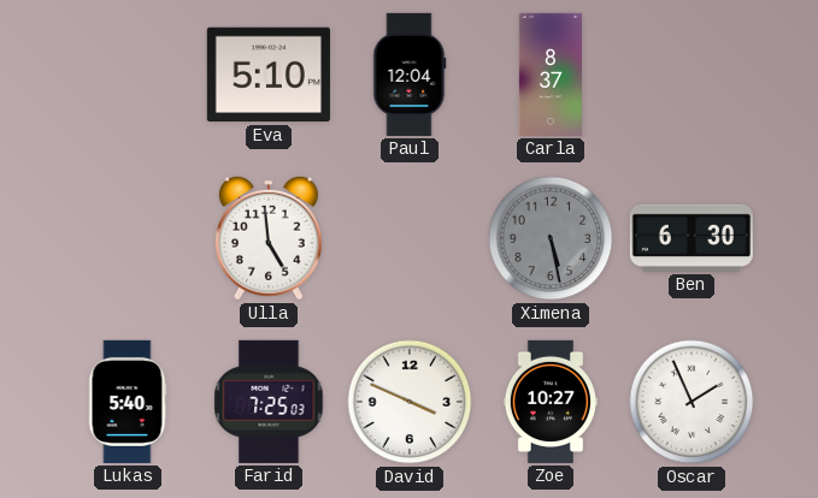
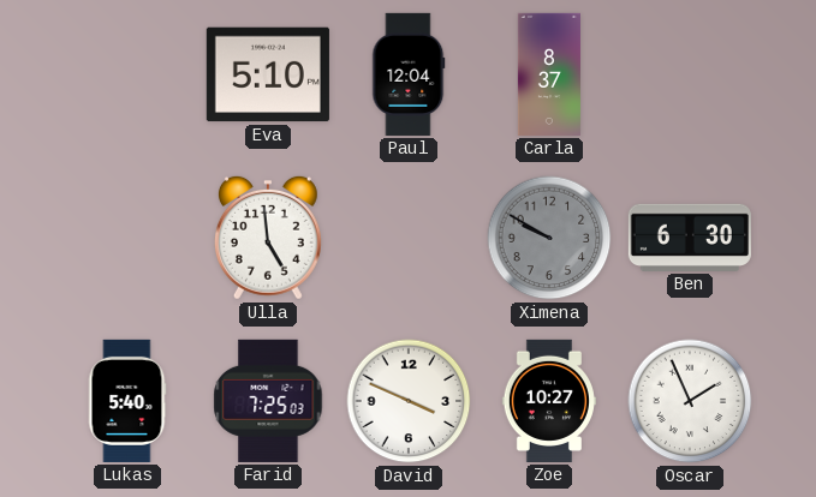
Ximena: 5:28 -> 9:50
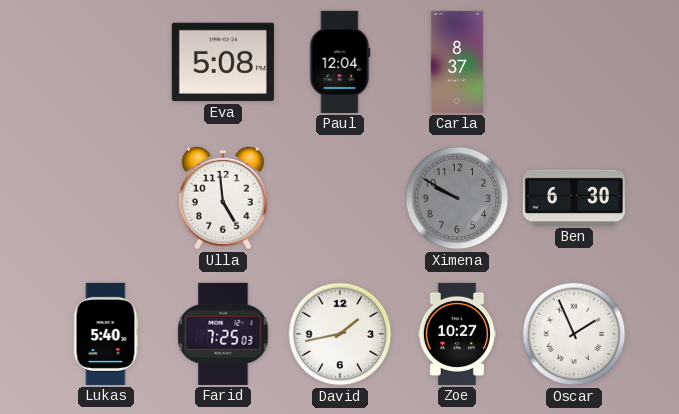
Eva: 5:10 -> 5:08
David: 3:49 -> 1:43
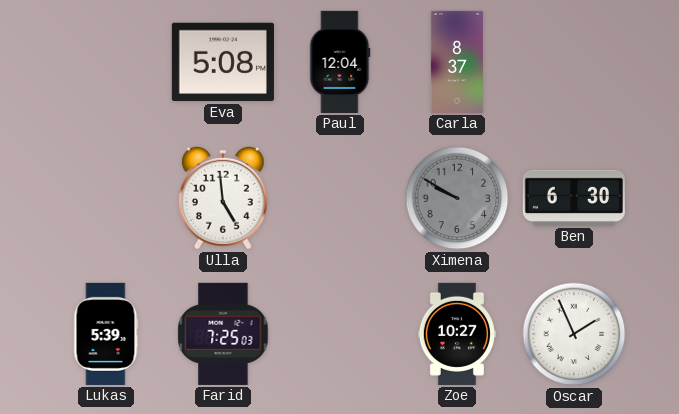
Lukas: 5:40 -> 5:39
David: 1:43 -> none
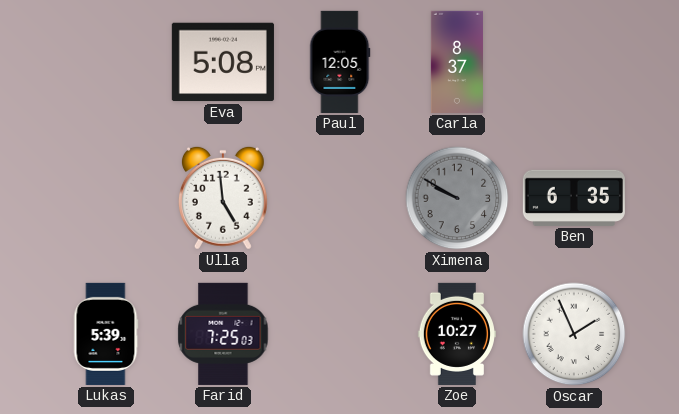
Paul: 12:04 -> 12:05
Ben: 6:30 -> 6:35
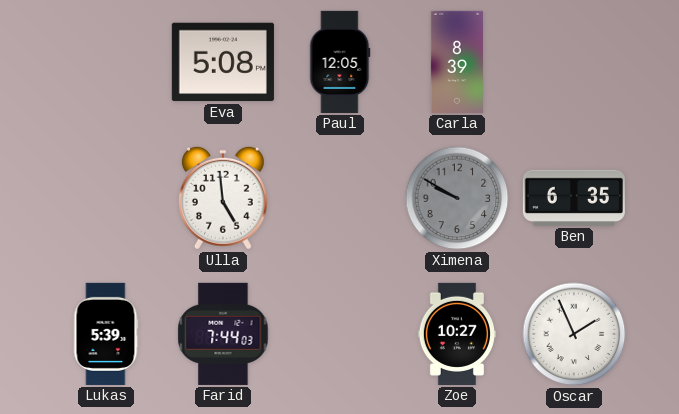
Carla: 8:37 -> 8:39
Farid: 7:25 -> 7:44
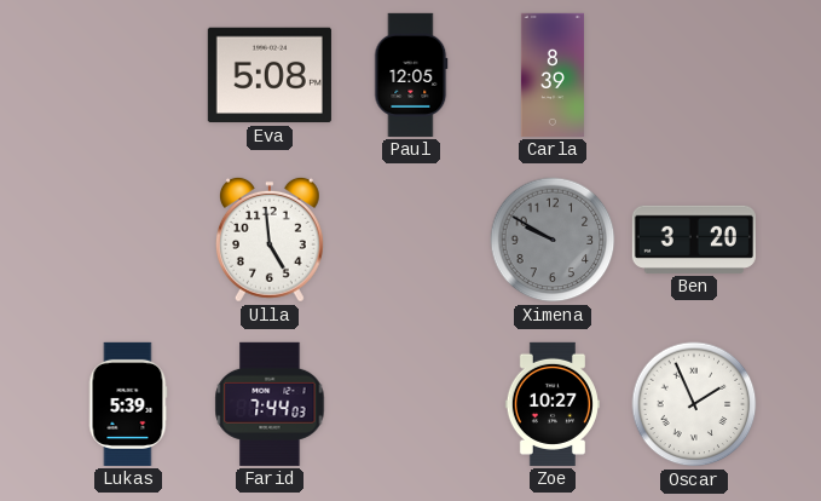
Ben: 6:35 -> 3:20
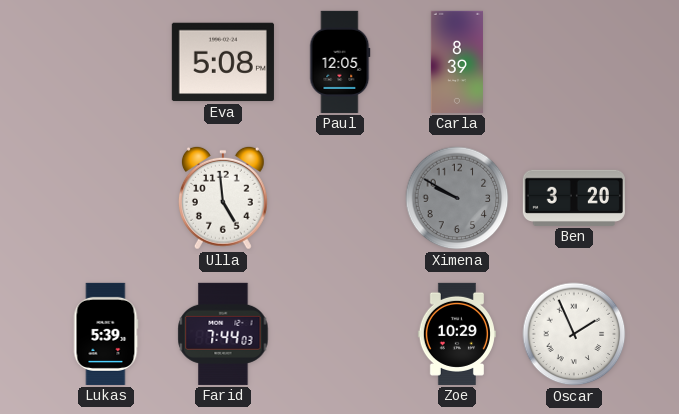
Zoe: 10:27 -> 10:29
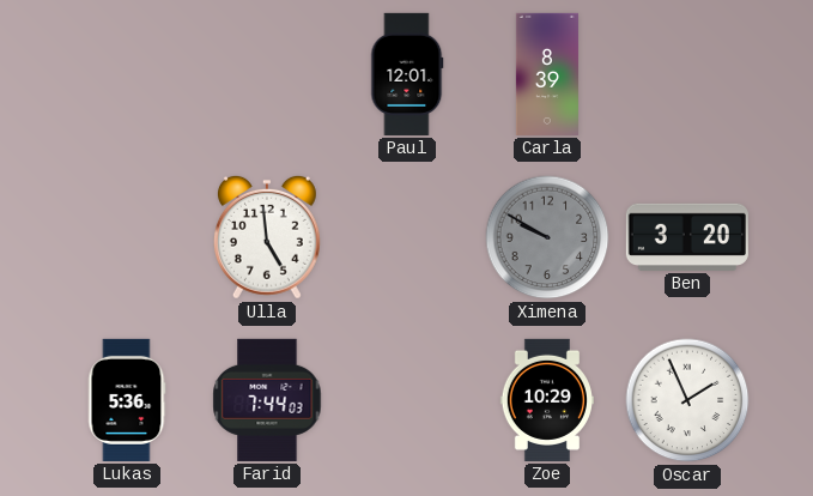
Eva: 5:08 -> none
Paul: 12:05 -> 12:01
Lukas: 5:39 -> 5:36
